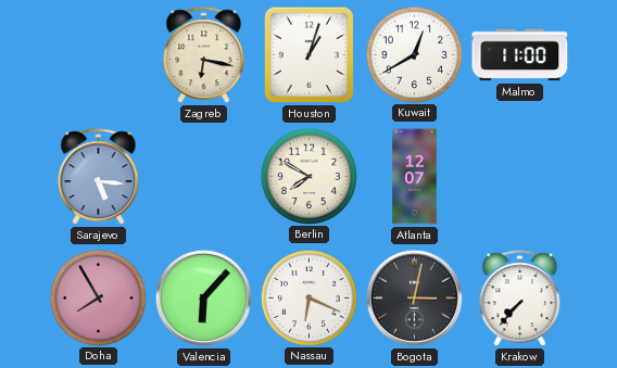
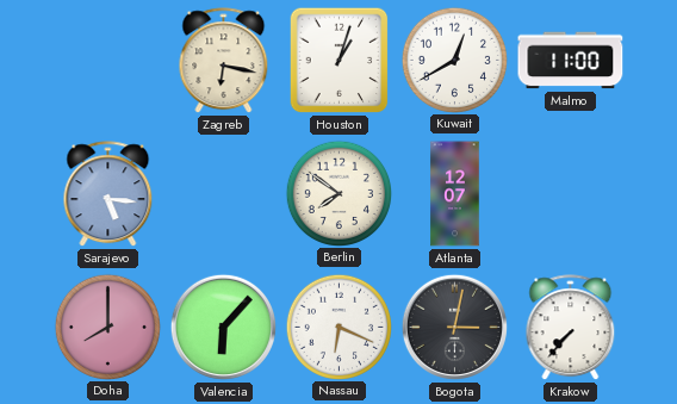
Berlin: 7:50 -> 7:51
Doha: 7:55 -> 8:00
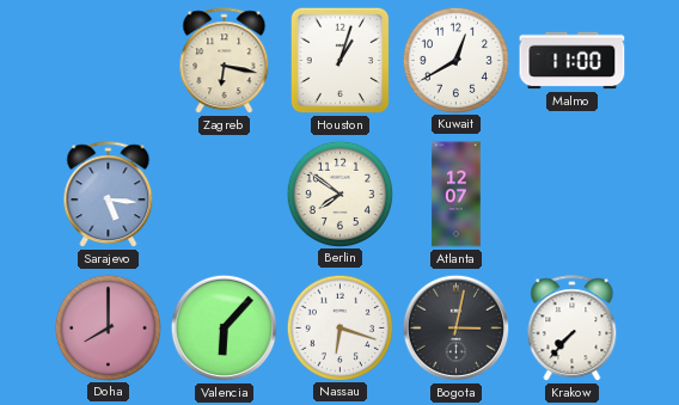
Nassau: 6:19 -> 6:18
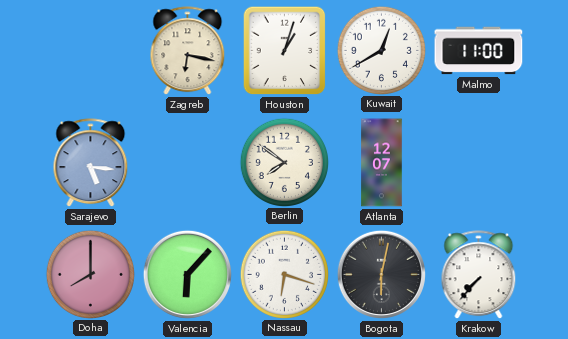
Bogota: 3:02 -> 6:02
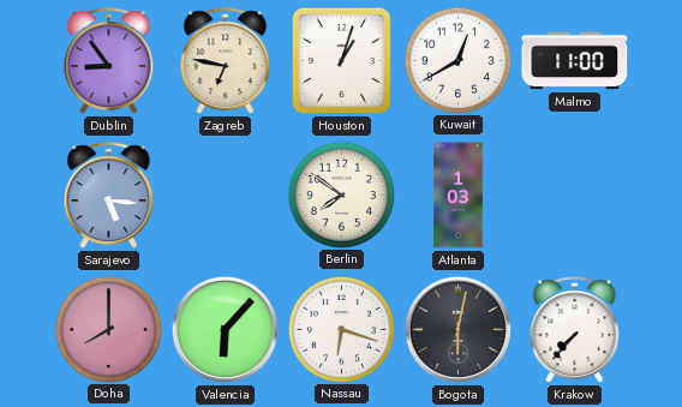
Dublin: none -> 8:54
Zagreb: 6:17 -> 6:47
Atlanta: 12:07 -> 1:03
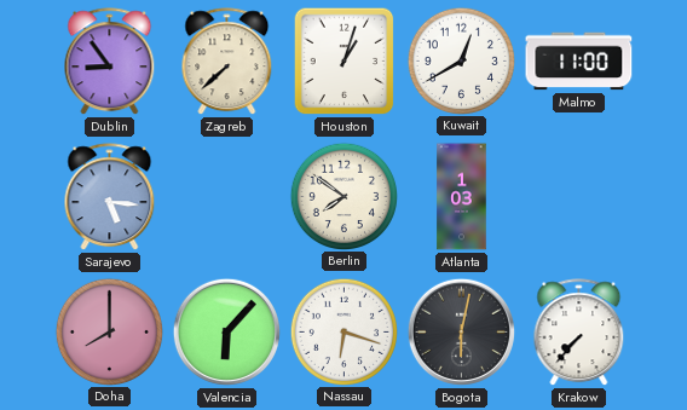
Zagreb: 6:47 -> 7:38
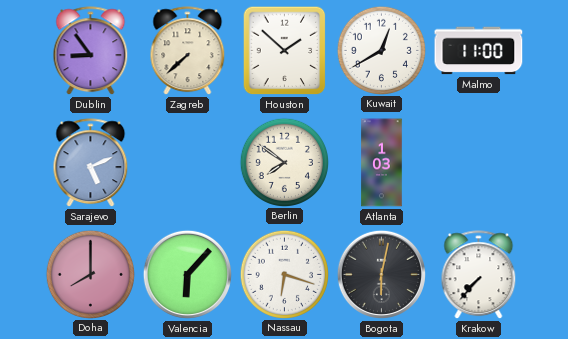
Houston: 1:03 -> 1:52
Sarajevo: 5:16 -> 5:11
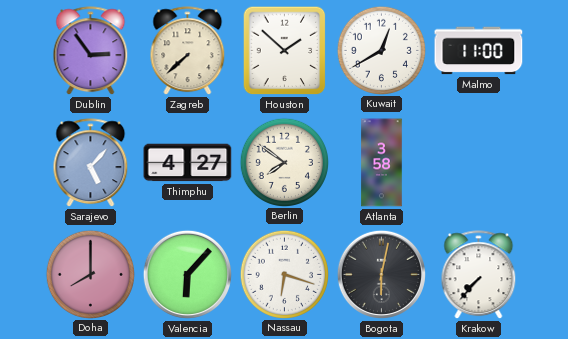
Dublin: 8:54 -> 2:54
Sarajevo: 5:11 -> 5:07
Thimphu: none -> 4:27
Atlanta: 1:03 -> 3:58
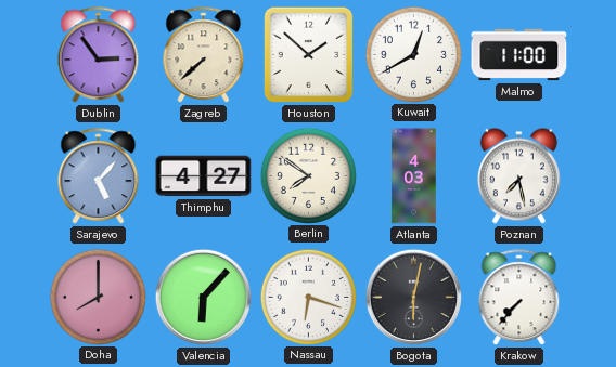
Atlanta: 3:58 -> 4:03
Poznan: none -> 7:28
